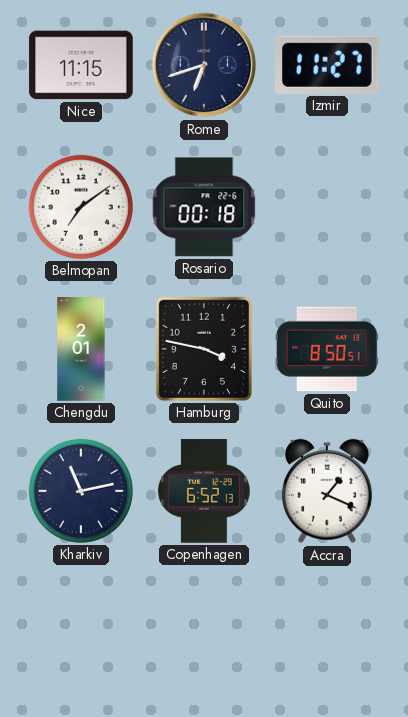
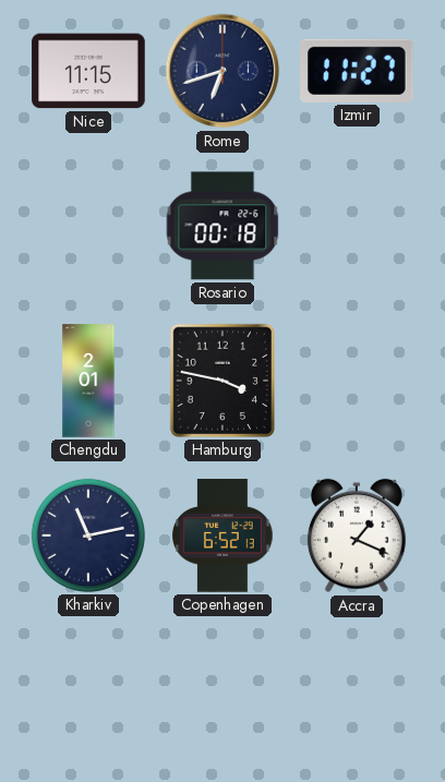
Belmopan: 7:09 -> none
Quito: 8:50 -> none
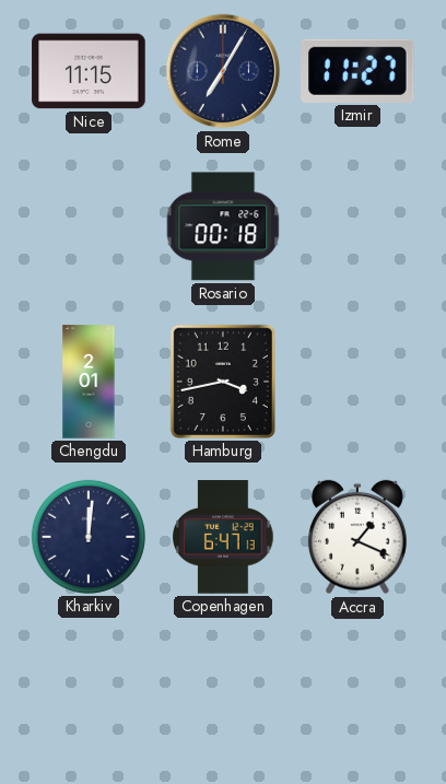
Rome: 6:42 -> 7:05
Hamburg: 3:47 -> 3:43
Kharkiv: 11:13 -> 12:01
Copenhagen: 6:52 -> 6:47
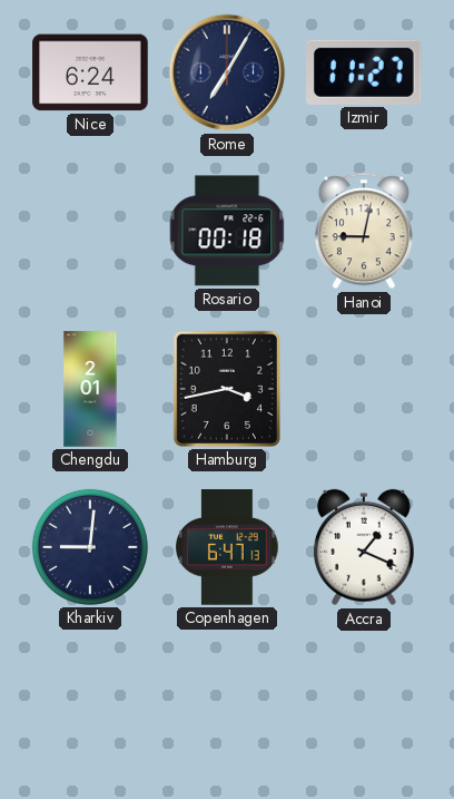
Nice: 11:15 -> 6:24
Hanoi: none -> 9:02
Kharkiv: 12:01 -> 9:01
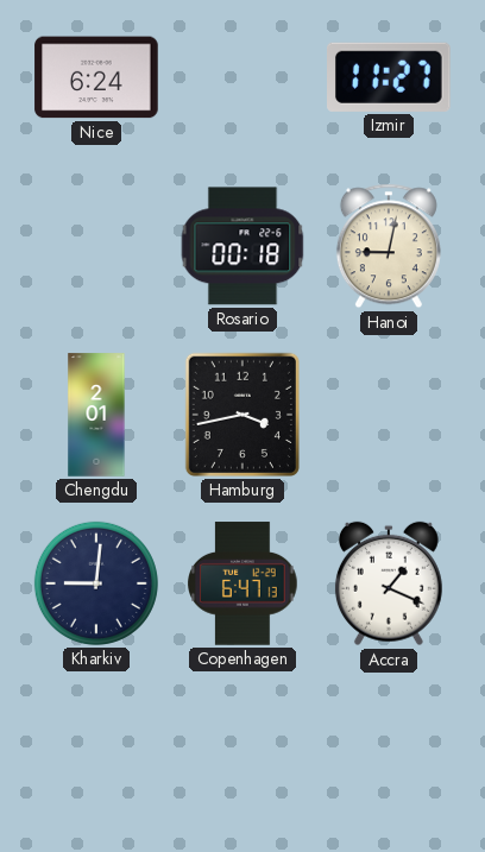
Rome: 7:05 -> none
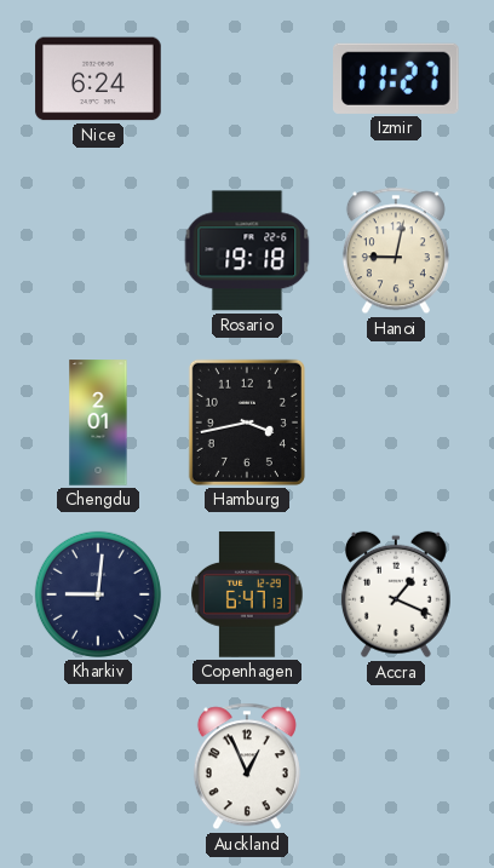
Rosario: 00:18 -> 19:18
Auckland: none -> 12:56
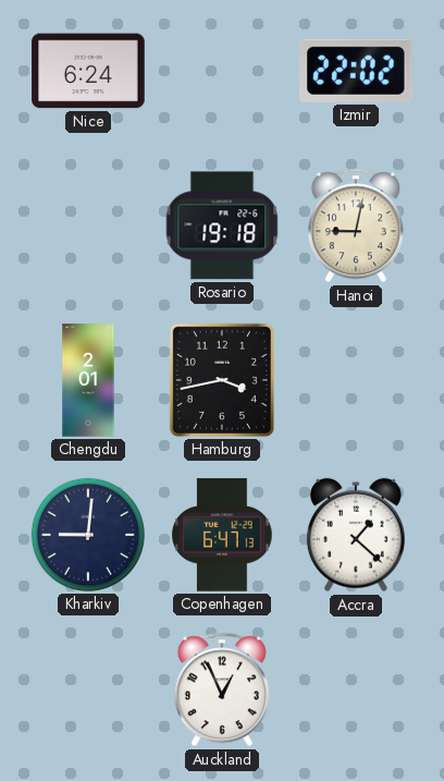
Izmir: 11:27 -> 22:02
Accra: 1:19 -> 1:22
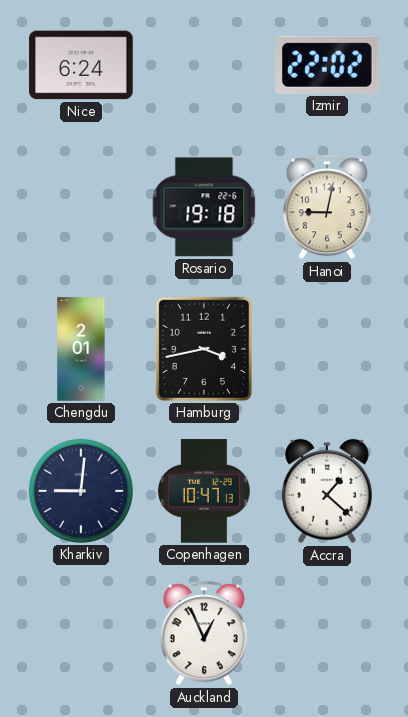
Copenhagen: 6:47 -> 10:47
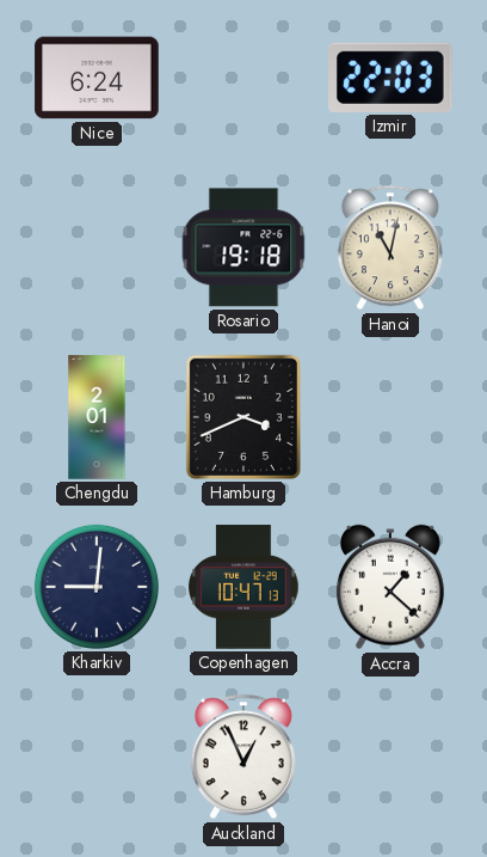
Izmir: 22:02 -> 22:03
Hanoi: 9:02 -> 11:02
Hamburg: 3:43 -> 3:41
